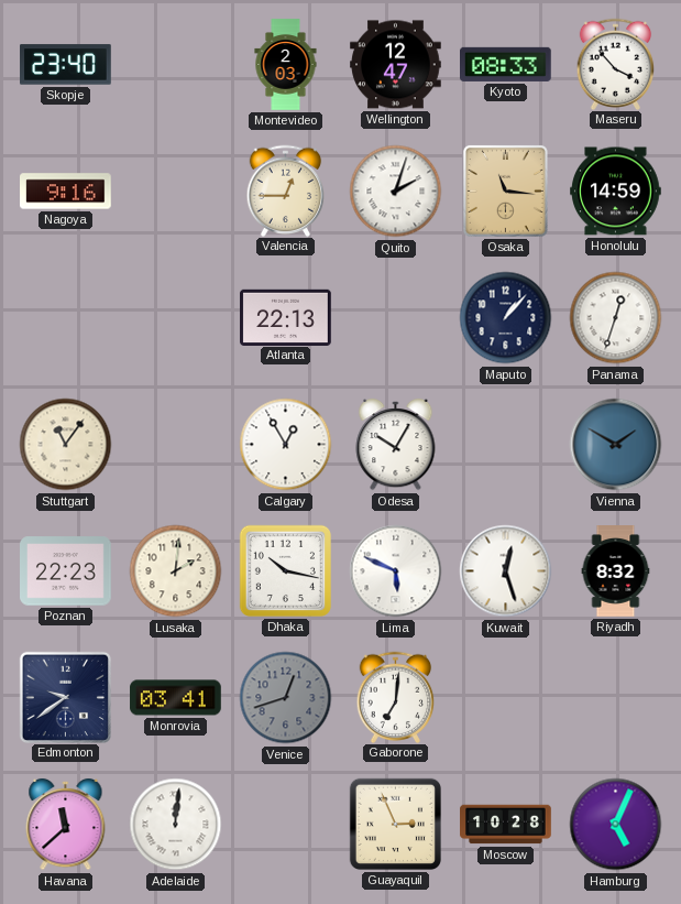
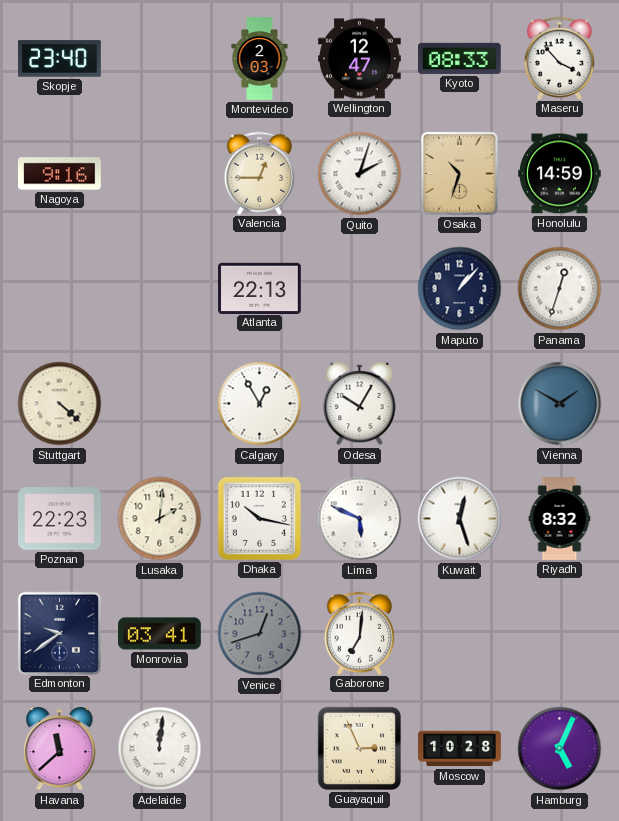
Osaka: 11:16 -> 10:33
Stuttgart: 11:06 -> 4:22
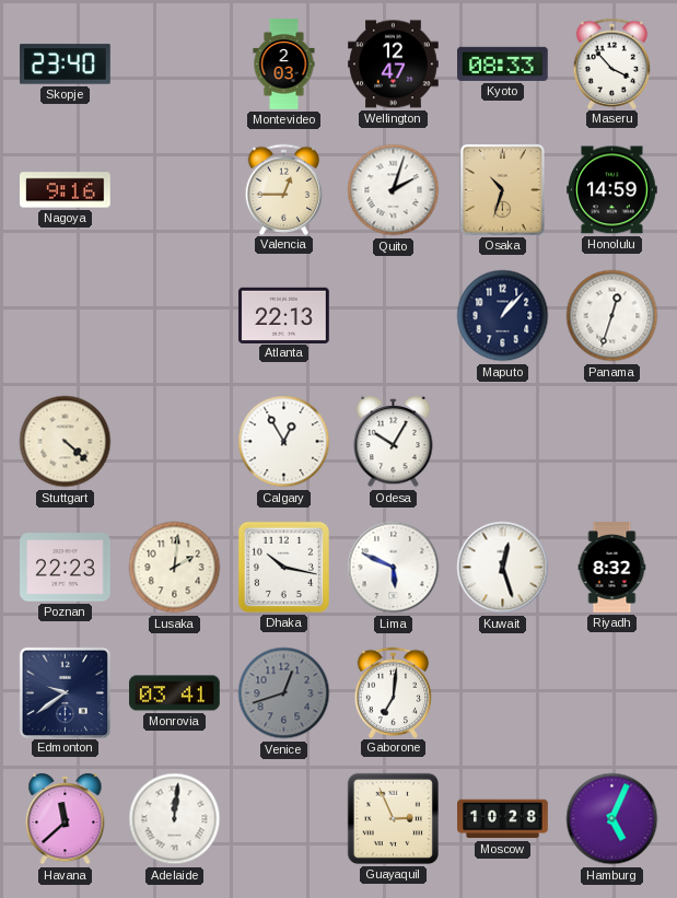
Vienna: 1:50 -> none
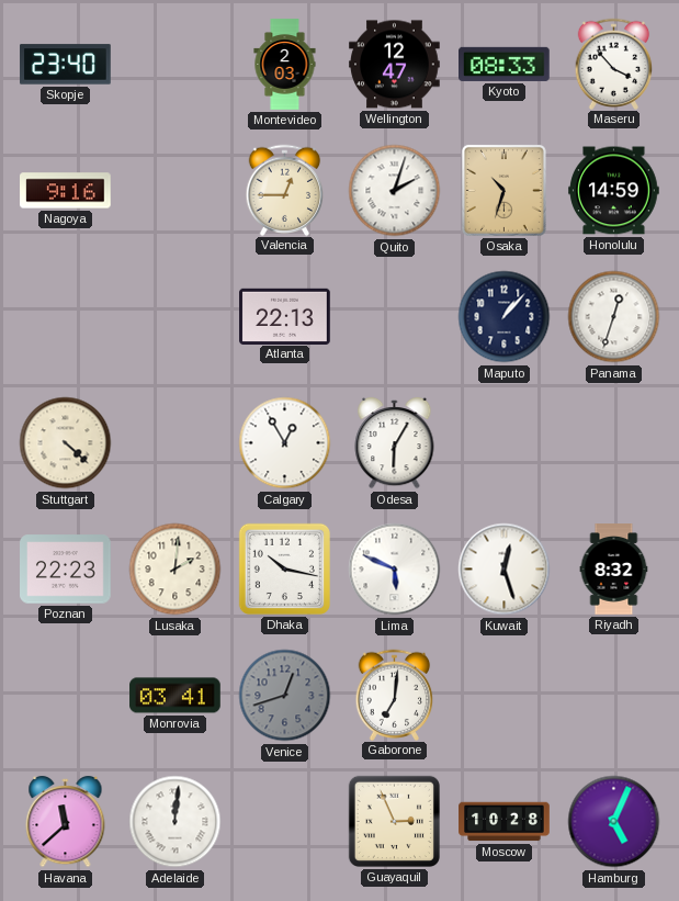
Odesa: 10:05 -> 6:05
Edmonton: 9:39 -> none
